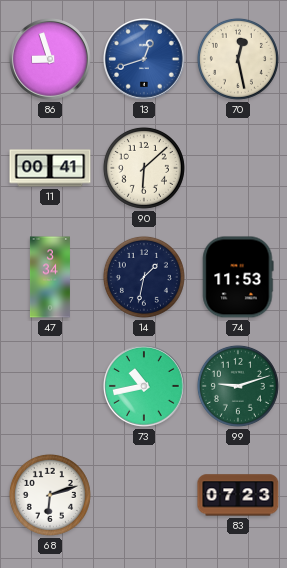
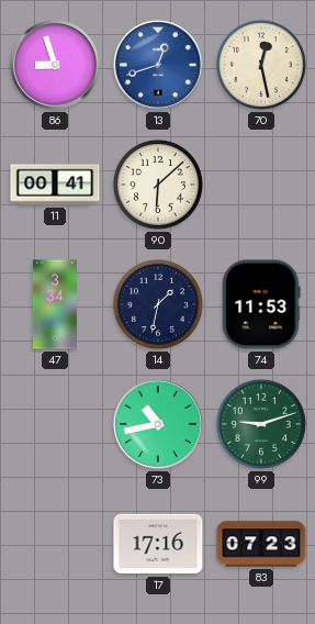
68: 6:12 -> none
17: none -> 17:16
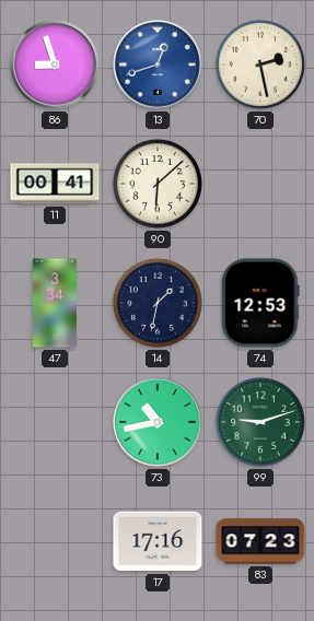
70: 12:28 -> 2:28
74: 11:53 -> 12:53
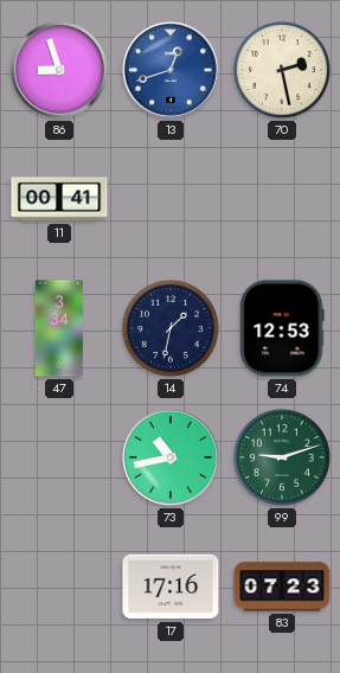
90: 6:08 -> none
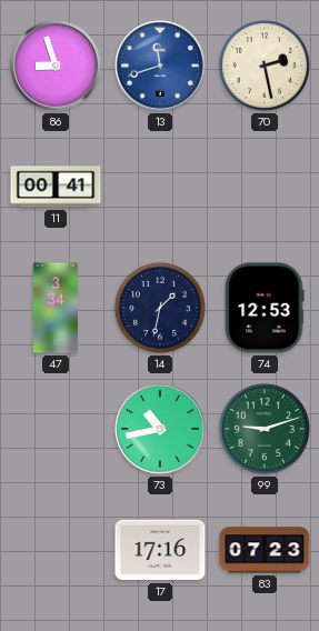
13: 12:42 -> 11:42
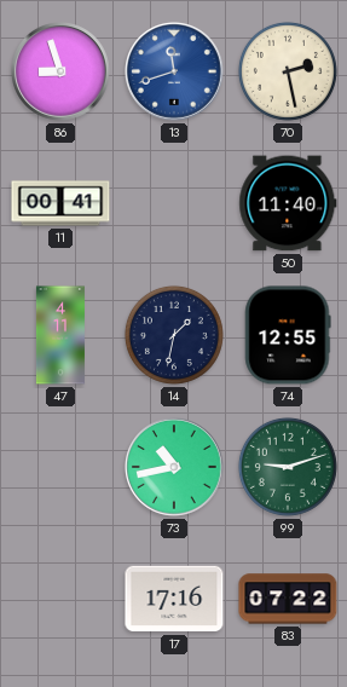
50: none -> 11:40
47: 3:34 -> 4:11
74: 12:53 -> 12:55
83: 07:23 -> 07:22
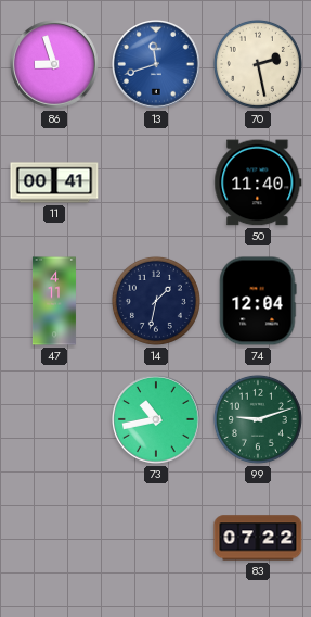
74: 12:55 -> 12:04
17: 17:16 -> none
